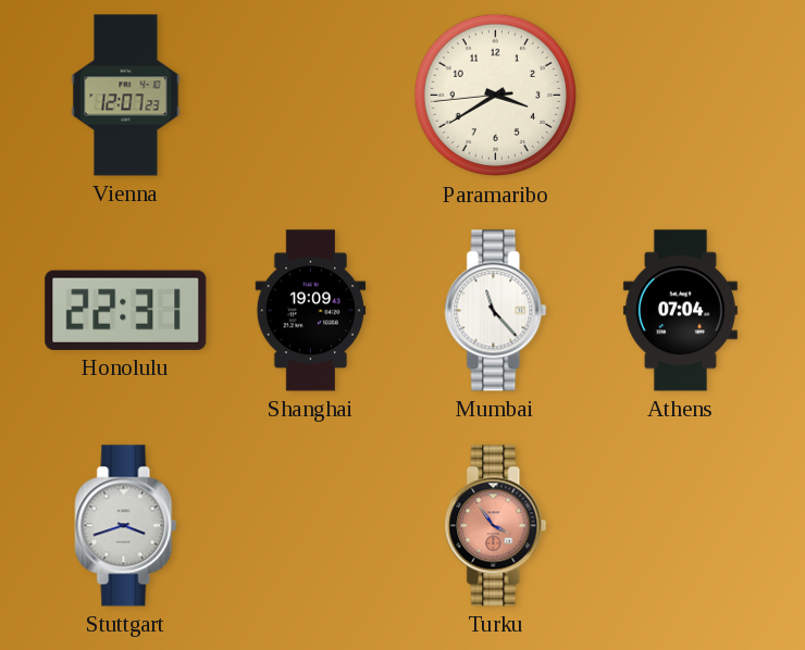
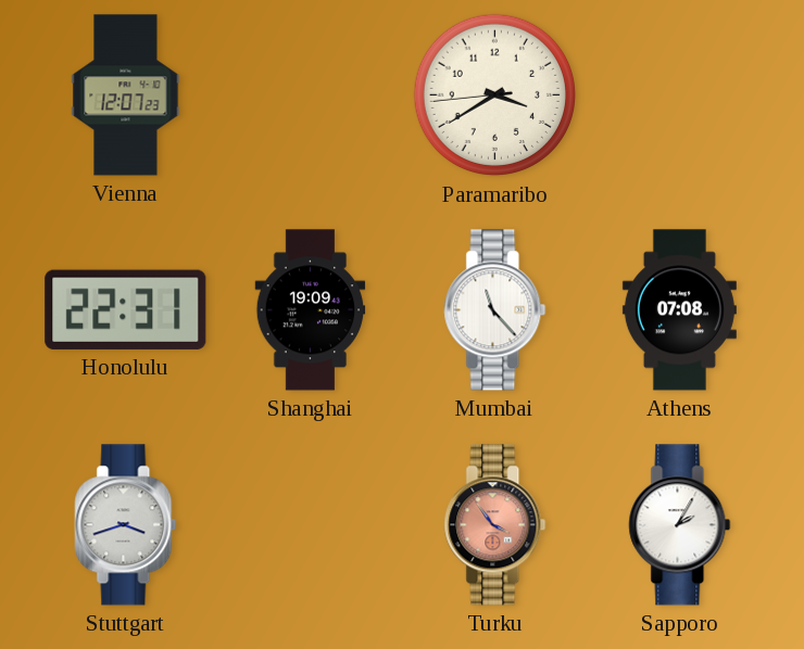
Athens: 07:04 -> 07:08
Sapporo: none -> 2:05
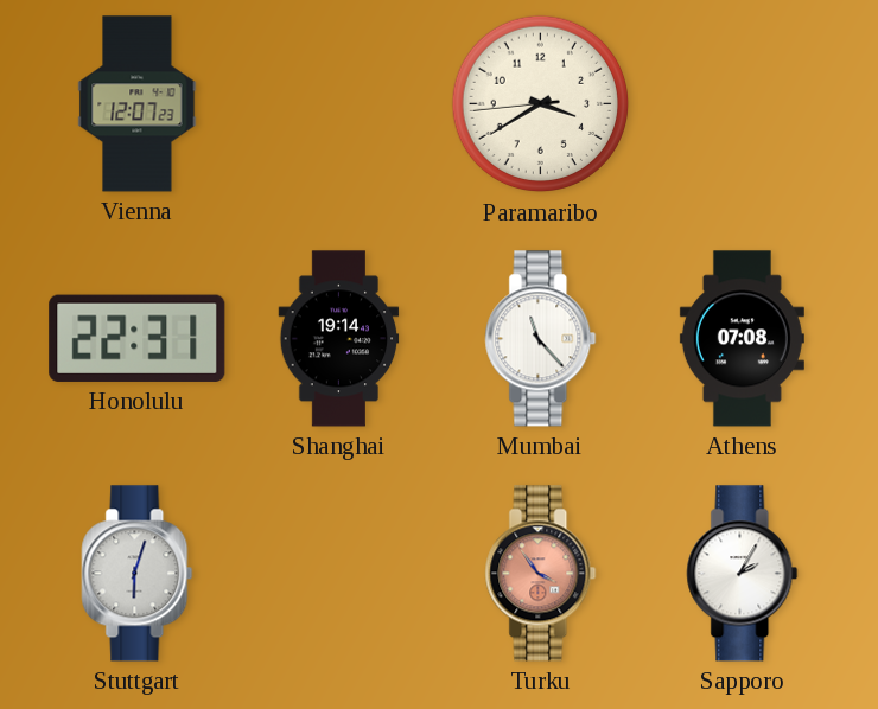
Shanghai: 19:09 -> 19:14
Stuttgart: 3:42 -> 6:03
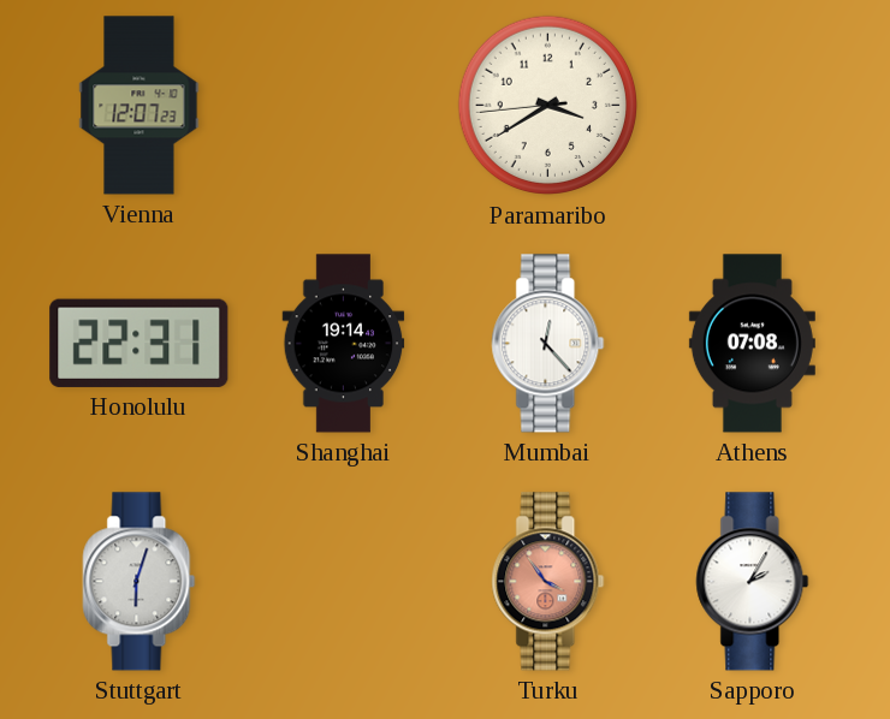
Mumbai: 11:23 -> 12:23
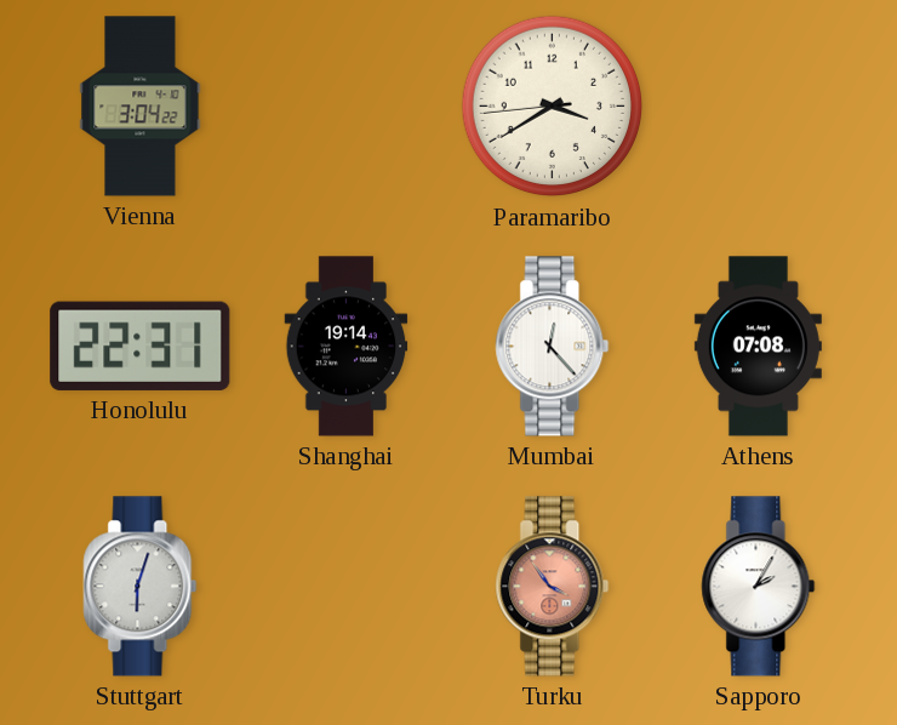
Vienna: 12:07 -> 3:04
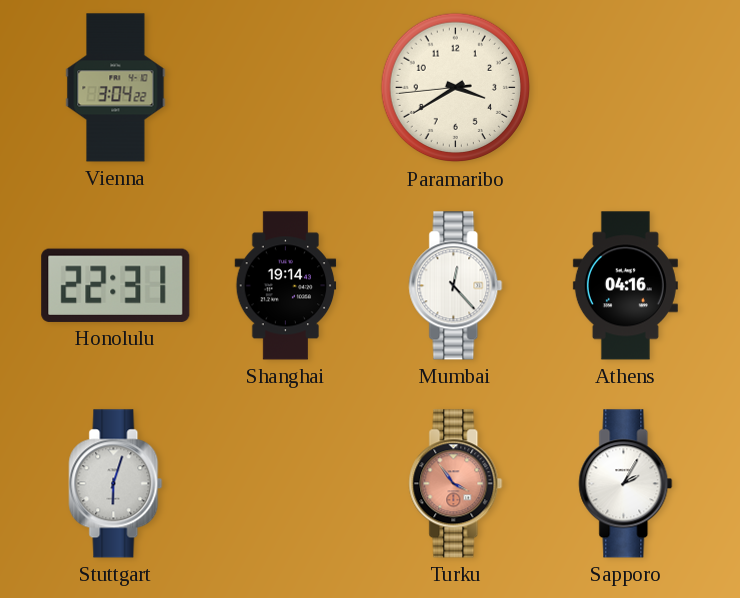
Athens: 07:08 -> 04:16
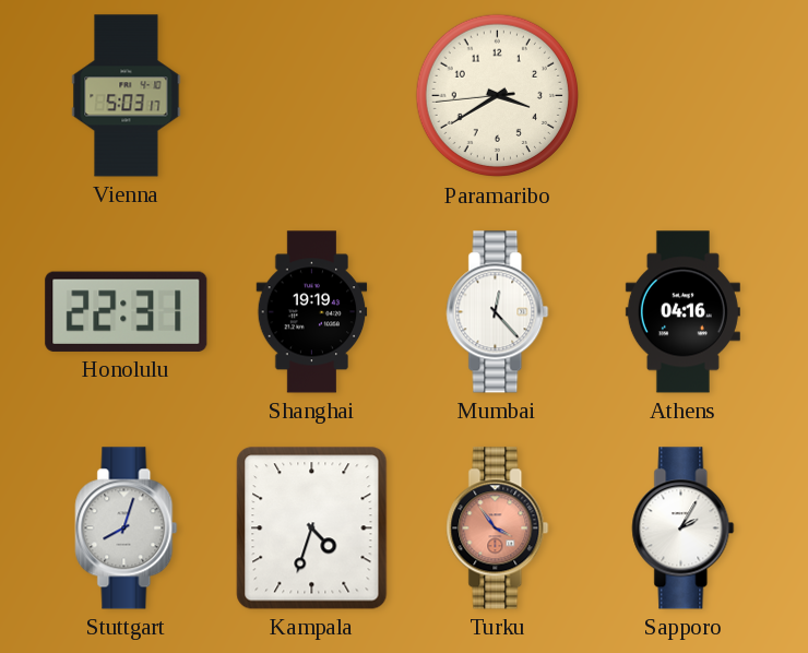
Vienna: 3:04 -> 5:03
Shanghai: 19:14 -> 19:19
Stuttgart: 6:03 -> 8:03
Kampala: none -> 4:33
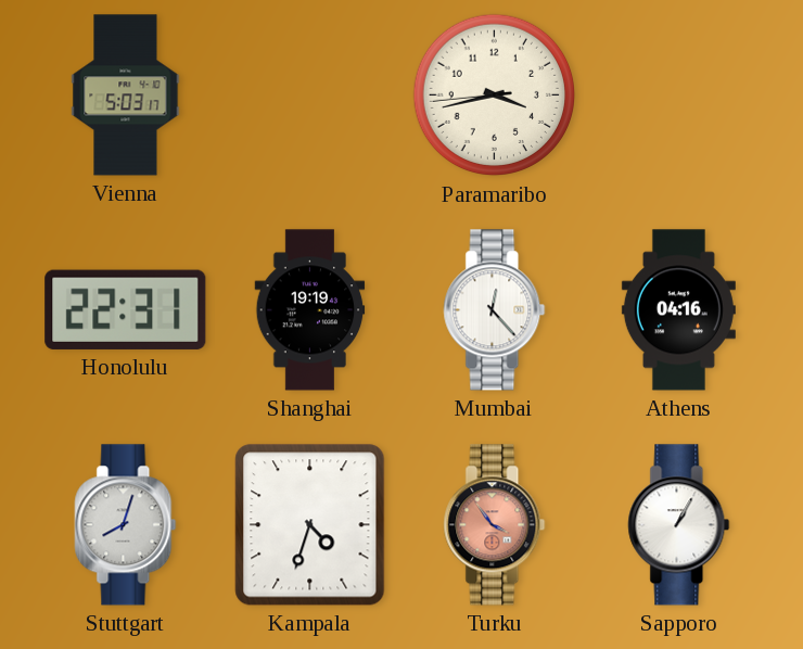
Paramaribo: 3:39 -> 3:42
Sapporo: 2:05 -> 1:05
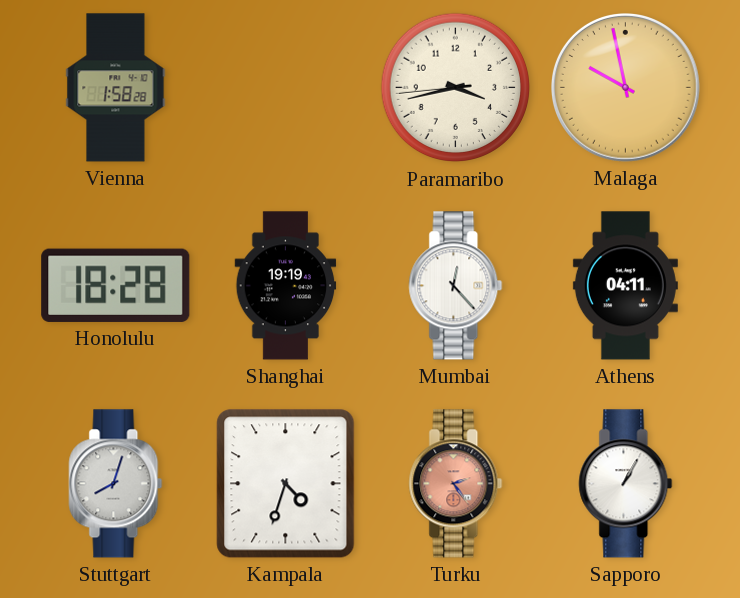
Vienna: 5:03 -> 1:58
Malaga: none -> 9:58
Honolulu: 22:31 -> 18:28
Athens: 04:16 -> 04:11
Turku: 3:54 -> 2:24
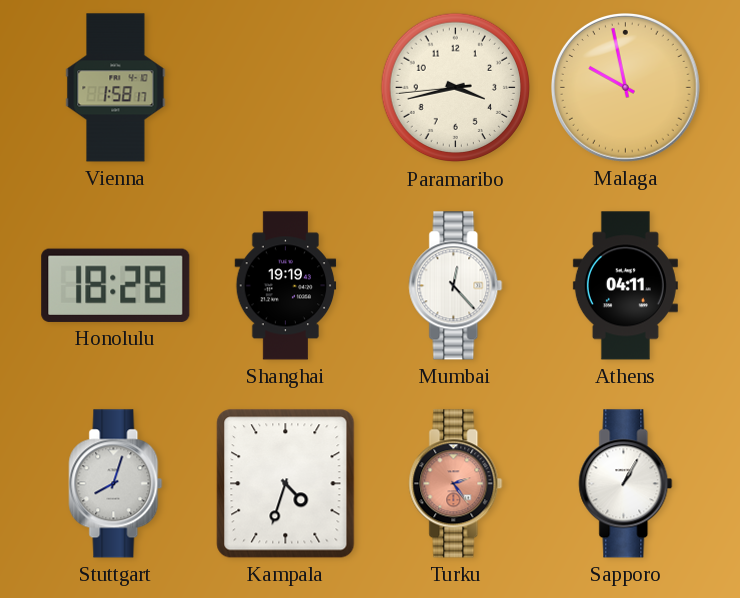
Vienna: 1:58:28 -> 1:58:17
